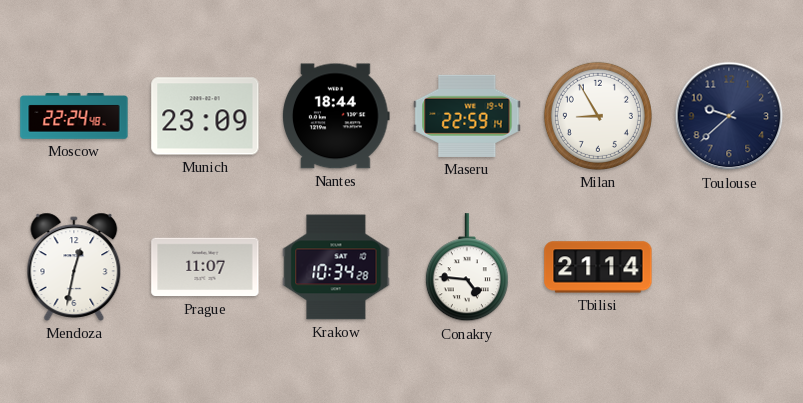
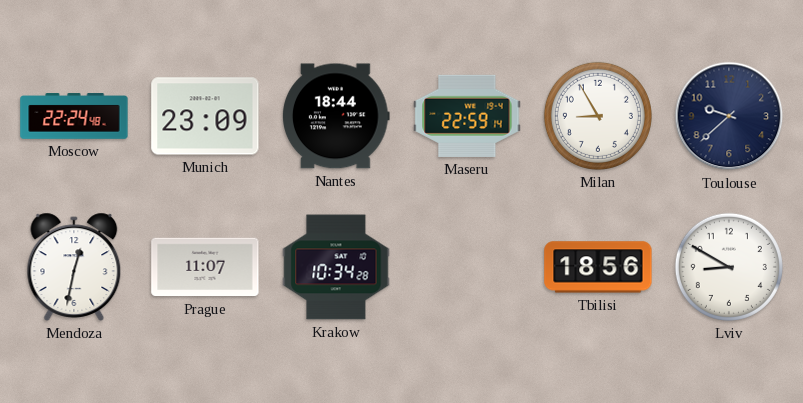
Conakry: 4:46 -> none
Tbilisi: 21:14 -> 18:56
Lviv: none -> 8:50
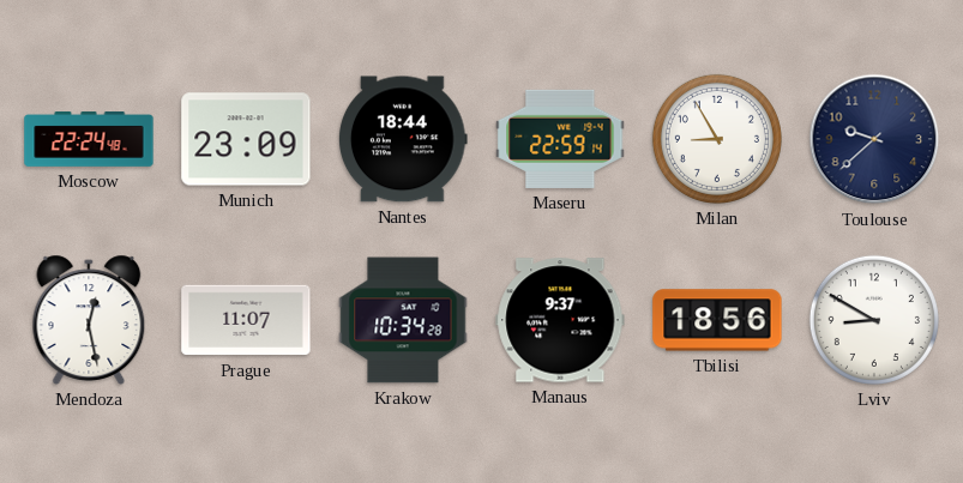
Mendoza: 12:32 -> 12:28
Manaus: none -> 9:37
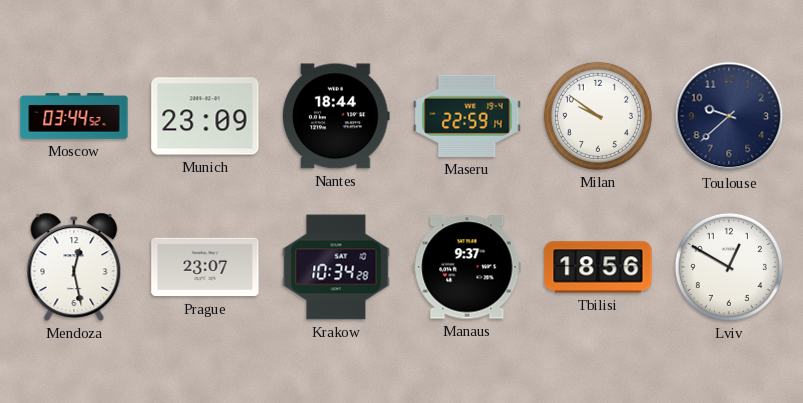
Moscow: 22:24 -> 03:44
Milan: 8:55 -> 9:51
Prague: 11:07 -> 23:07
Lviv: 8:50 -> 12:50
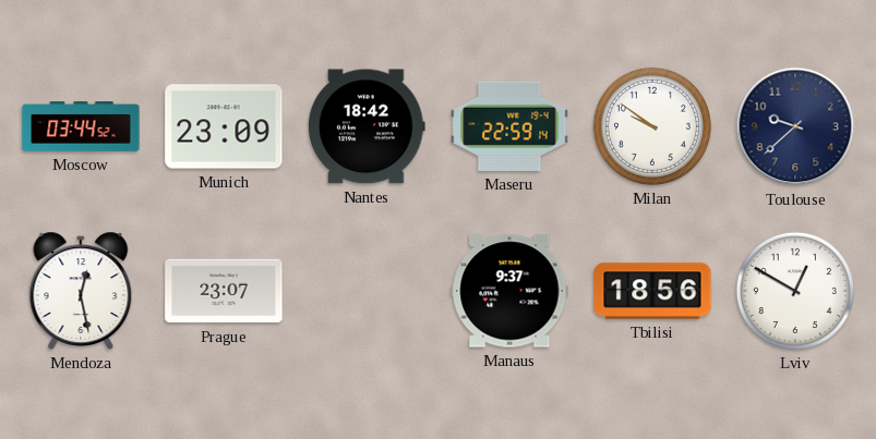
Nantes: 18:44 -> 18:42
Krakow: 10:34 -> none
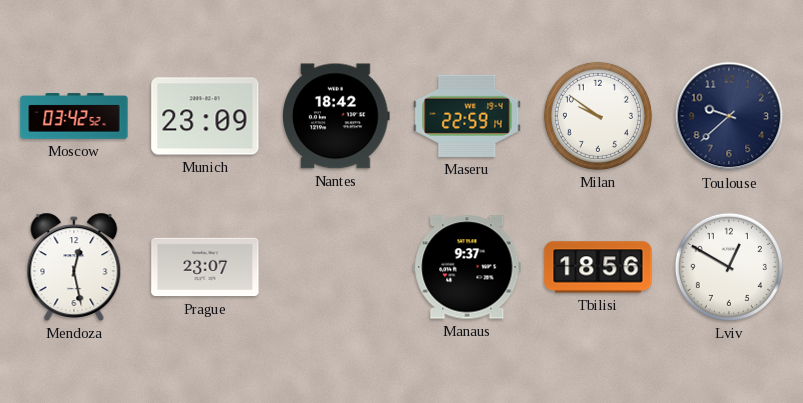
Moscow: 03:44 -> 03:42
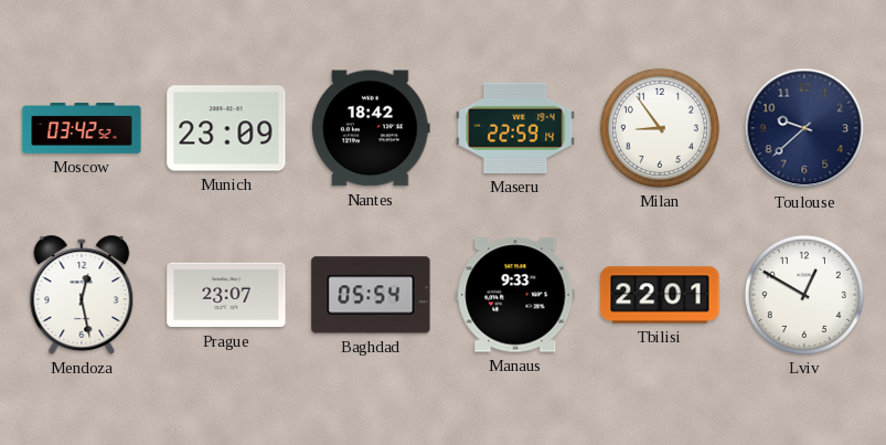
Milan: 9:51 -> 8:54
Baghdad: none -> 05:54
Manaus: 9:37 -> 9:33
Tbilisi: 18:56 -> 22:01
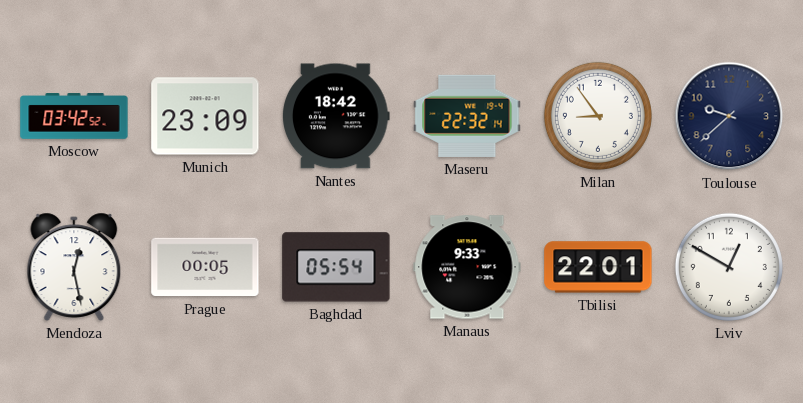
Maseru: 22:59 -> 22:32
Prague: 23:07 -> 00:05
